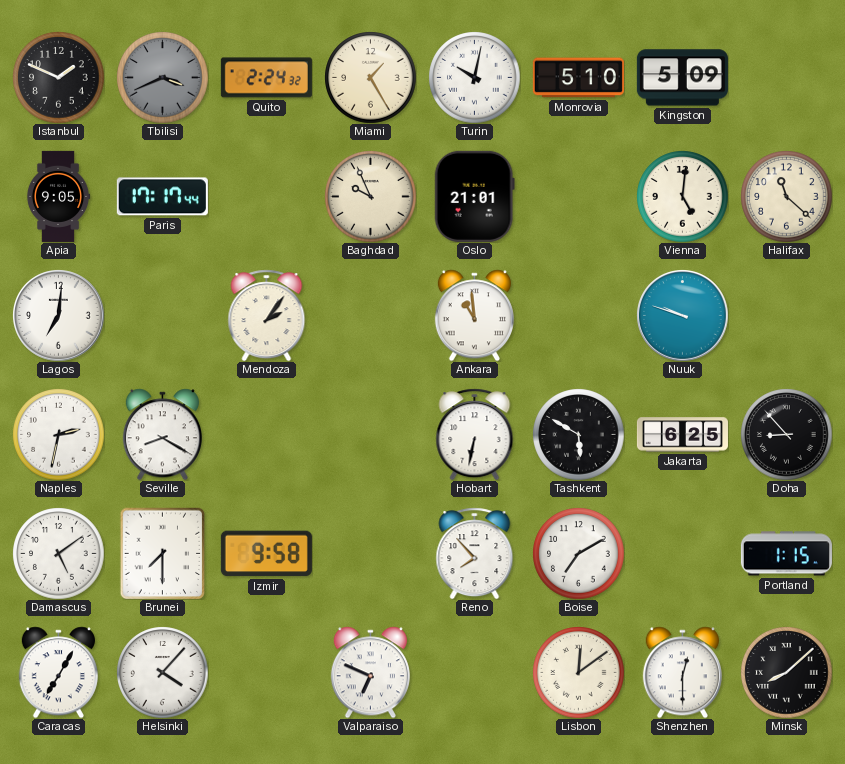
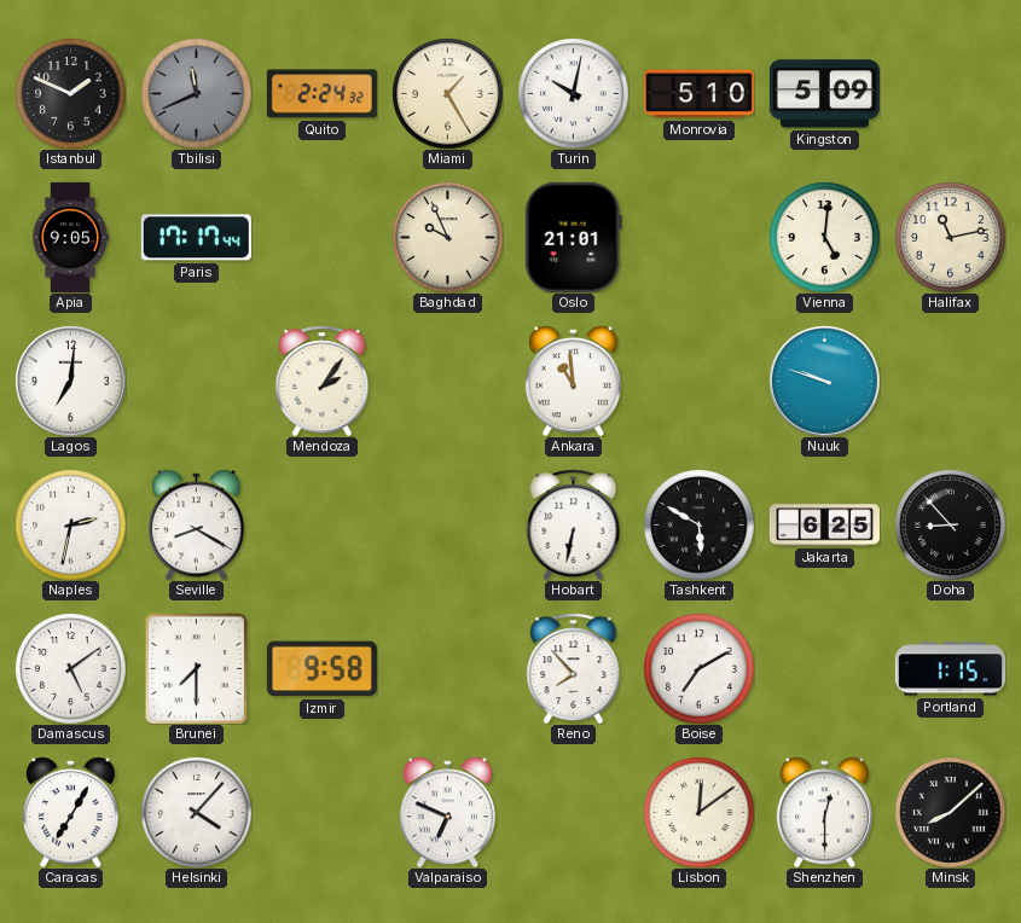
Tbilisi: 3:41 -> 11:41
Halifax: 11:22 -> 11:13
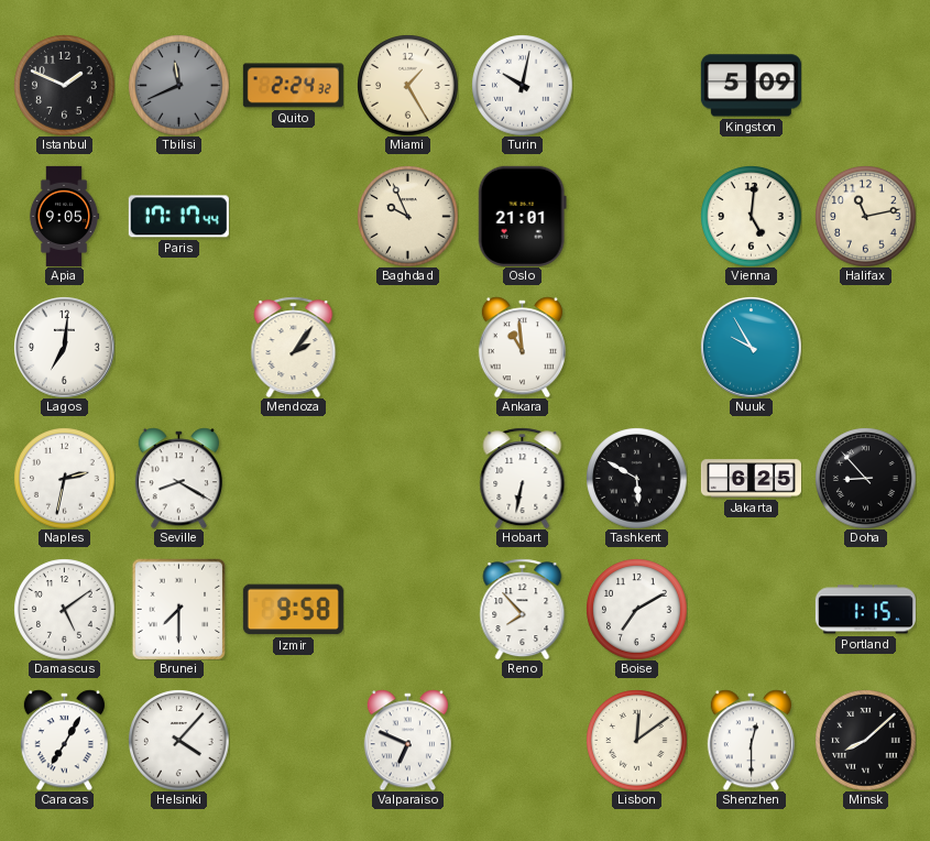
Monrovia: 5:10 -> none
Nuuk: 9:48 -> 9:55
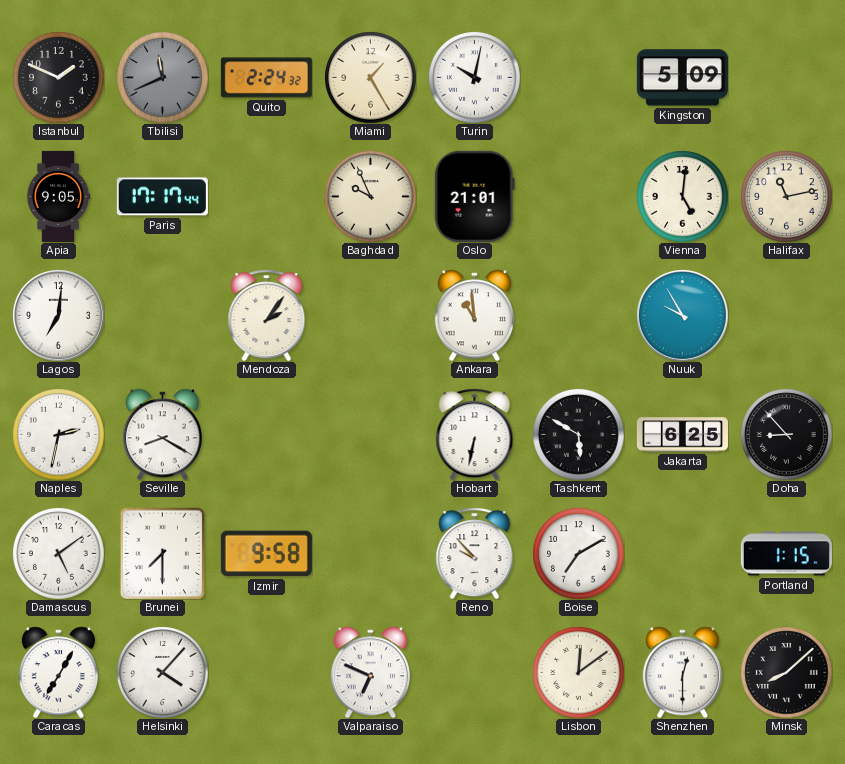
Reno: 7:53 -> 9:53
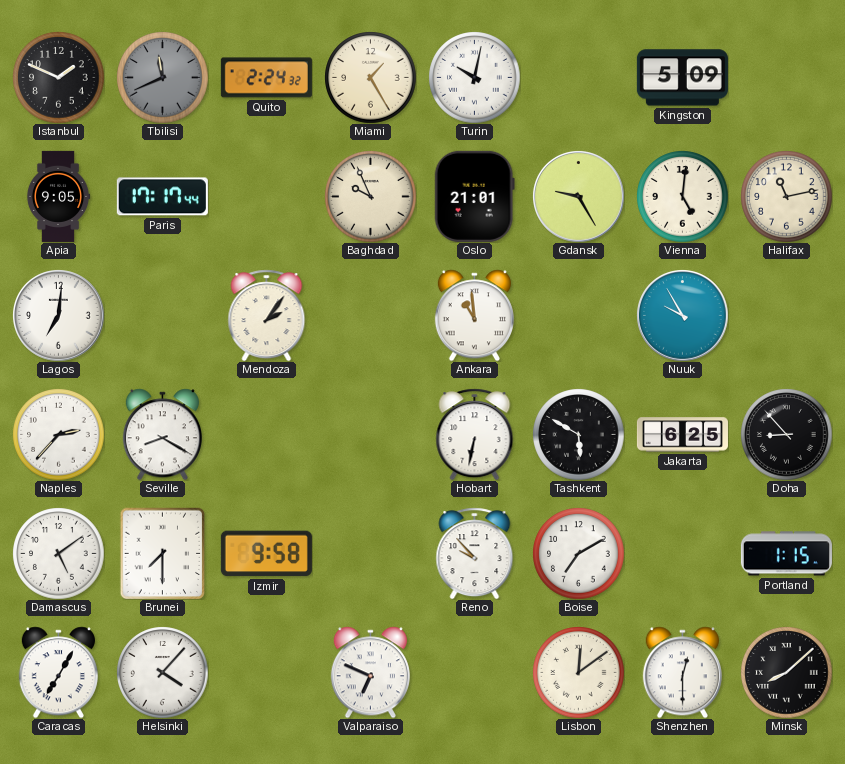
Gdansk: none -> 9:25
Naples: 2:32 -> 2:37
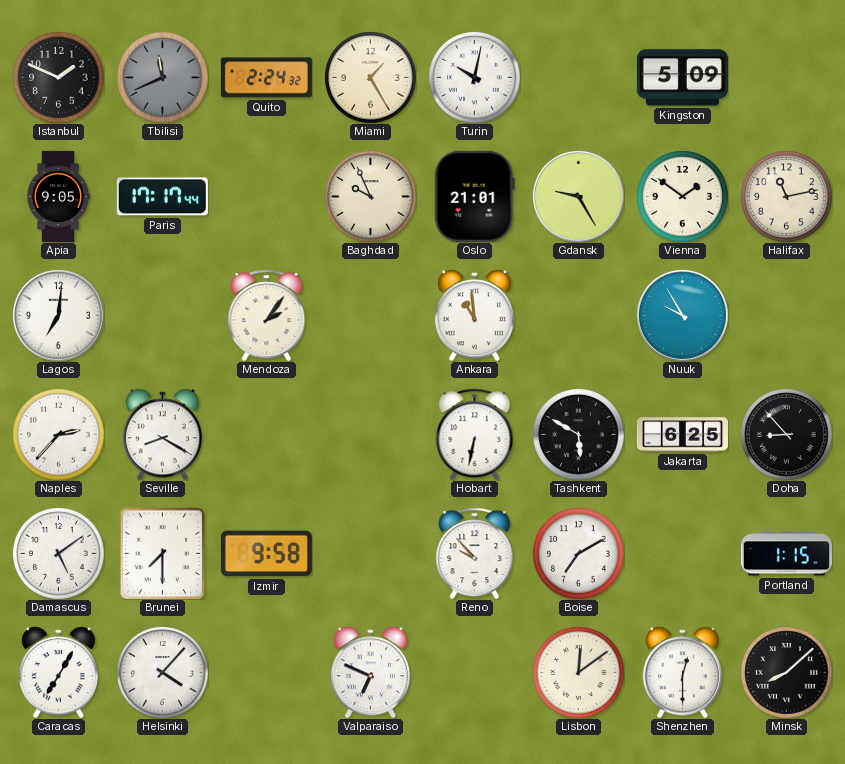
Vienna: 5:01 -> 1:51
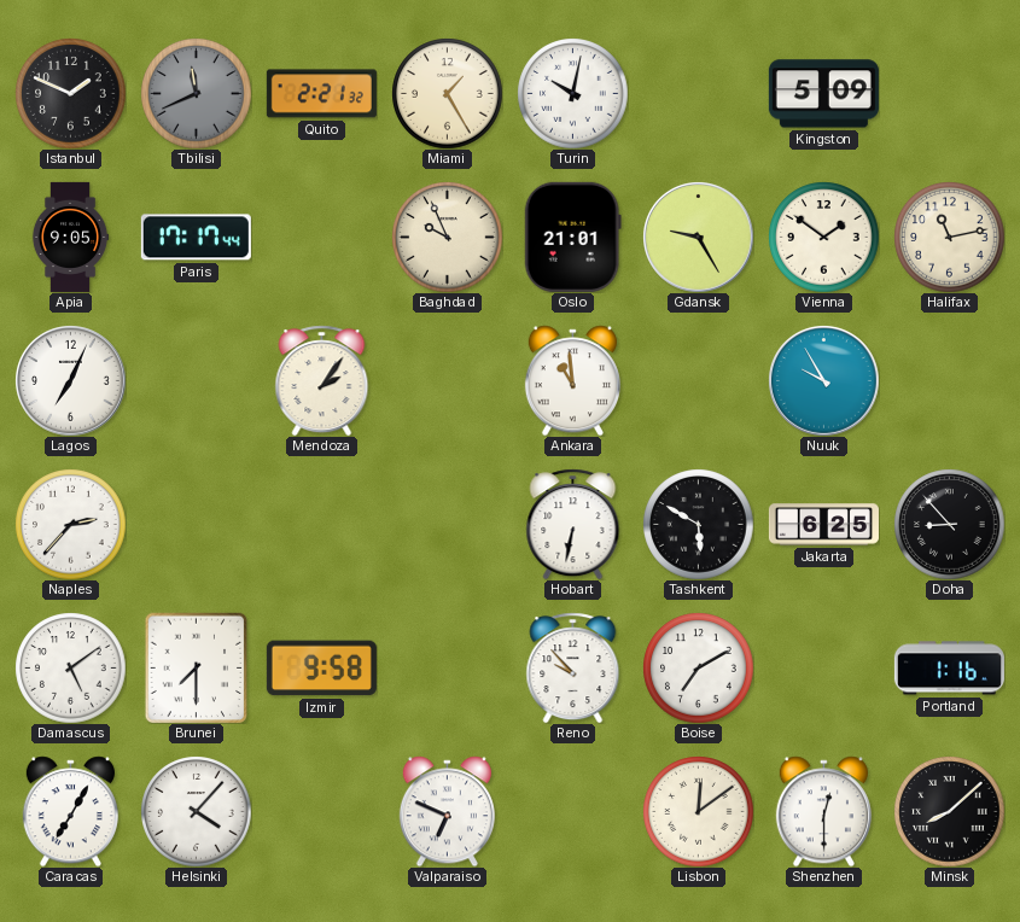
Quito: 2:24 -> 2:21
Lagos: 7:01 -> 7:04
Seville: 8:20 -> none
Portland: 1:15 -> 1:16
